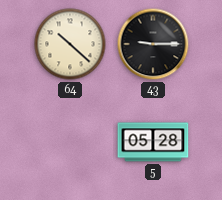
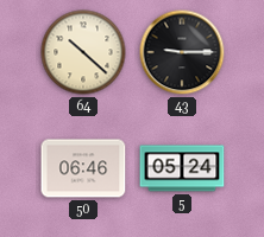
50: none -> 06:46
5: 05:28 -> 05:24
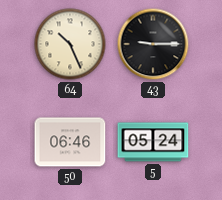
64: 10:22 -> 10:26
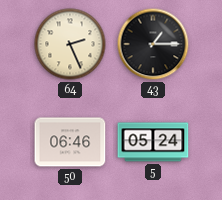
64: 10:26 -> 2:26
43: 9:15 -> 1:15
